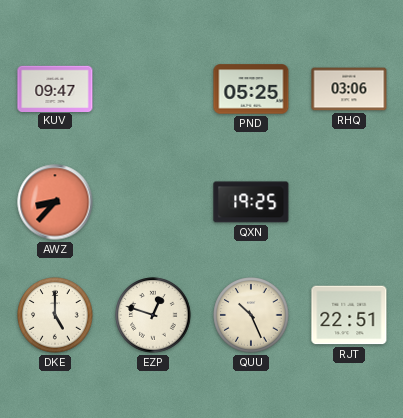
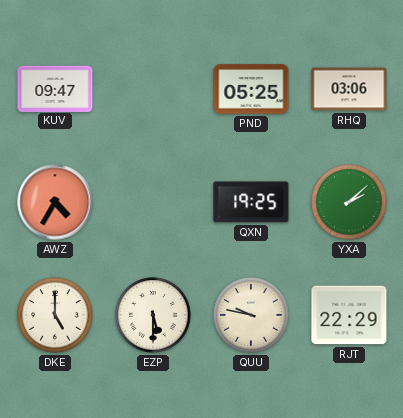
AWZ: 8:37 -> 4:35
YXA: none -> 2:08
EZP: 12:48 -> 5:30
QUU: 10:26 -> 9:47
RJT: 22:51 -> 22:29
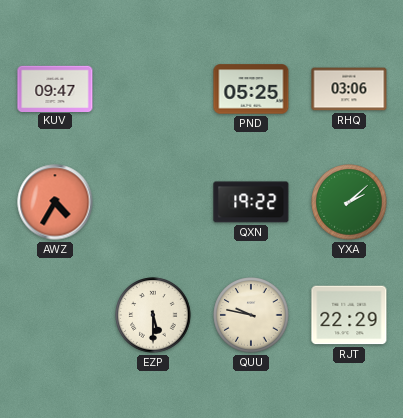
QXN: 19:25 -> 19:22
DKE: 5:00 -> none
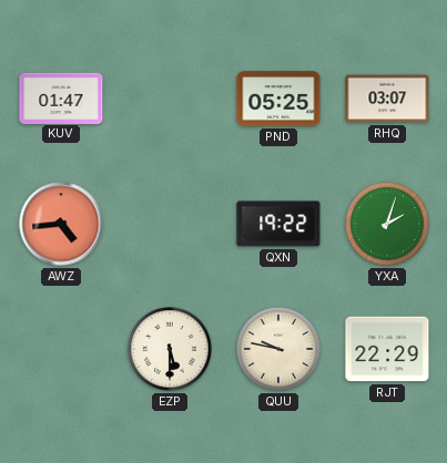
KUV: 09:47 -> 01:47
RHQ: 03:06 -> 03:07
AWZ: 4:35 -> 4:44
YXA: 2:08 -> 2:03
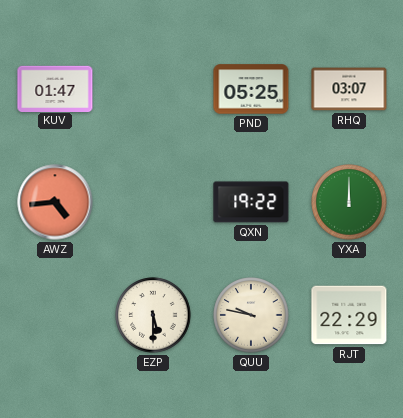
YXA: 2:03 -> 12:00
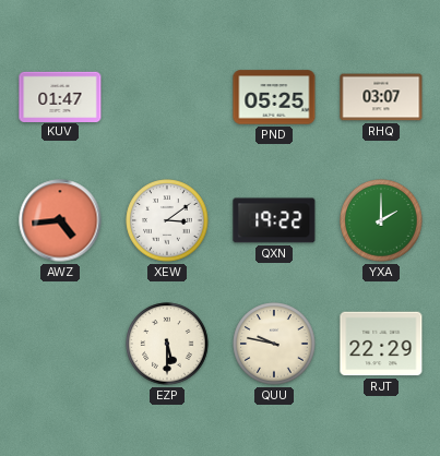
XEW: none -> 3:09
YXA: 12:00 -> 2:00
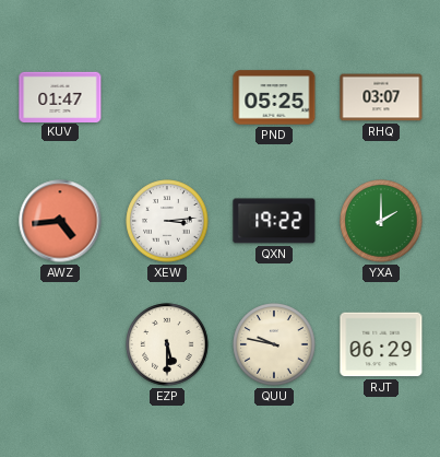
XEW: 3:09 -> 3:14
RJT: 22:29 -> 06:29
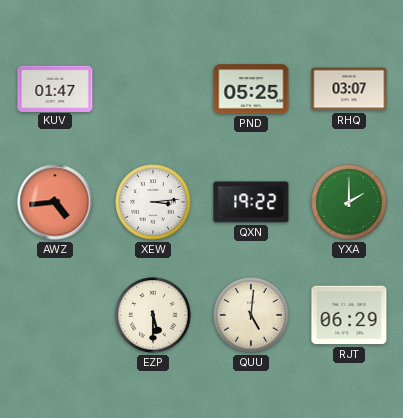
QUU: 9:47 -> 5:01
